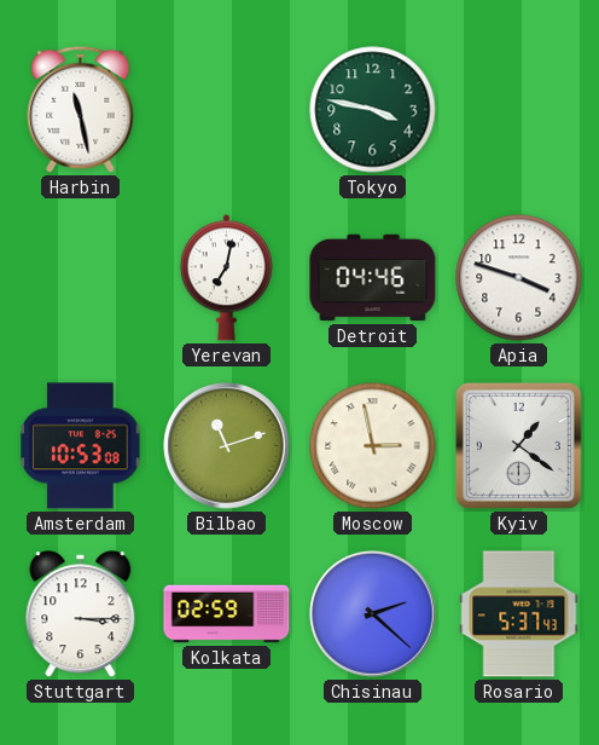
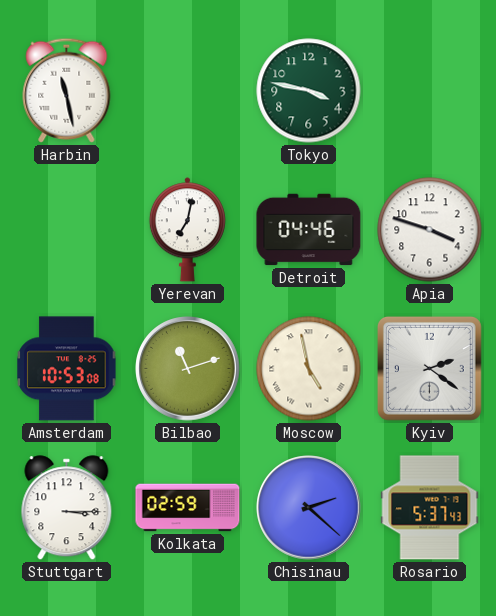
Moscow: 2:58 -> 4:58
Kyiv: 1:21 -> 2:21
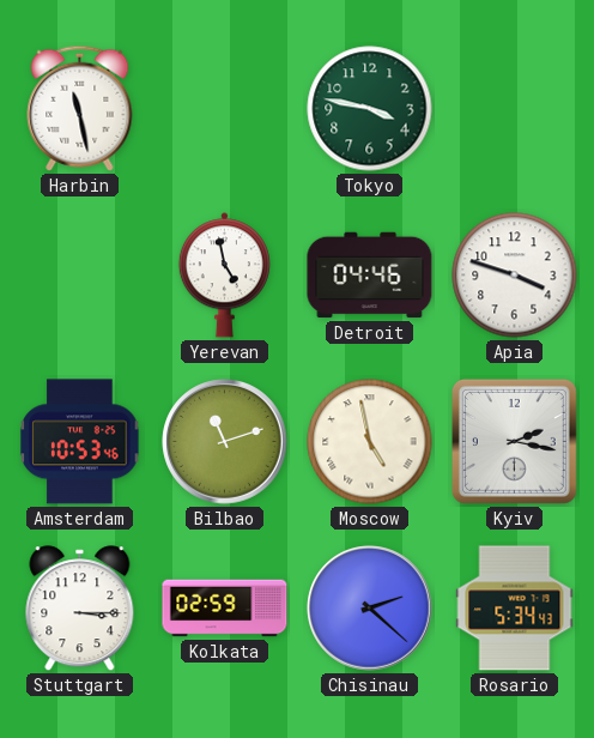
Yerevan: 7:02 -> 4:58
Amsterdam: 10:53:08 -> 10:53:46
Kyiv: 2:21 -> 2:17
Rosario: 5:37 -> 5:34
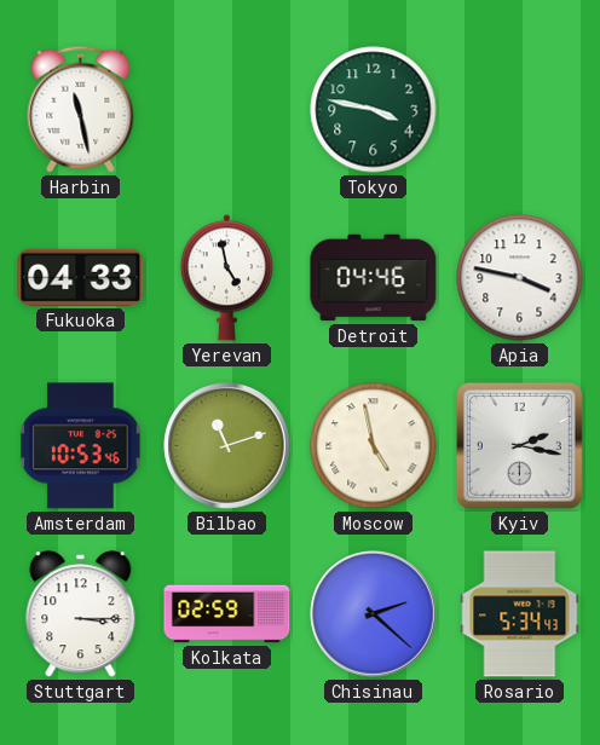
Fukuoka: none -> 04:33
Apia: 3:48 -> 3:47
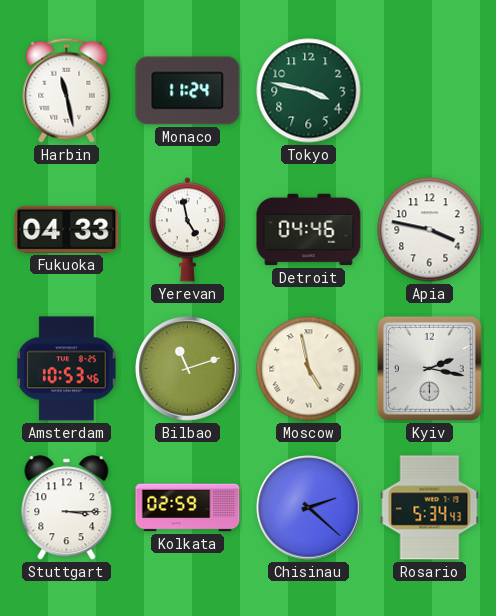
Monaco: none -> 11:24
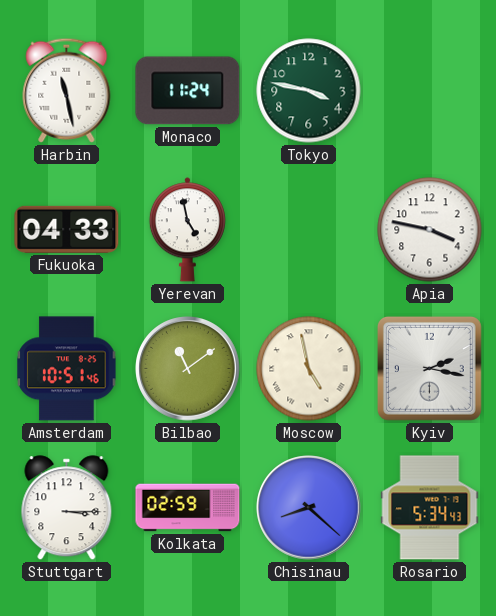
Detroit: 04:46 -> none
Amsterdam: 10:53 -> 10:51
Bilbao: 11:12 -> 11:09
Chisinau: 2:22 -> 8:22
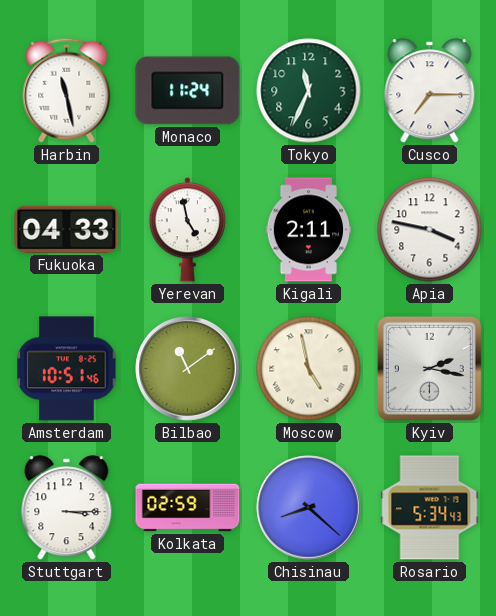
Tokyo: 3:47 -> 11:34
Cusco: none -> 7:15
Kigali: none -> 2:11
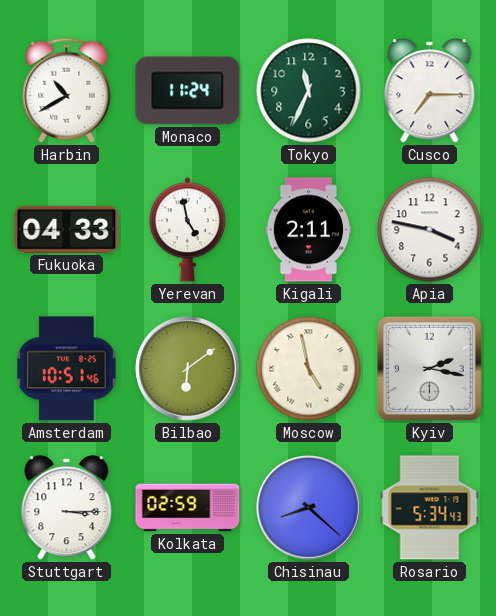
Harbin: 11:28 -> 10:40
Bilbao: 11:09 -> 6:09
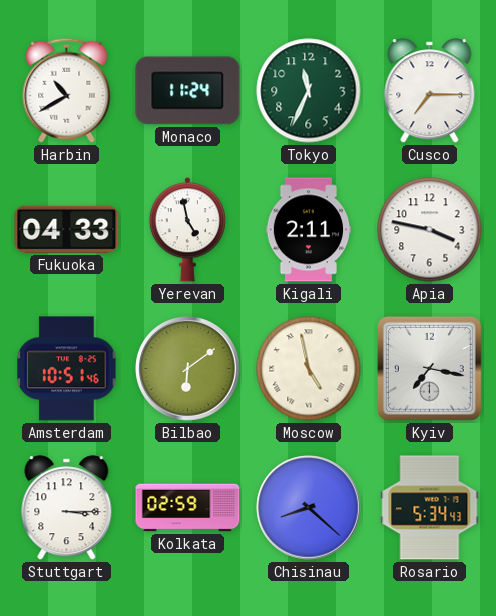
Kyiv: 2:17 -> 7:17
